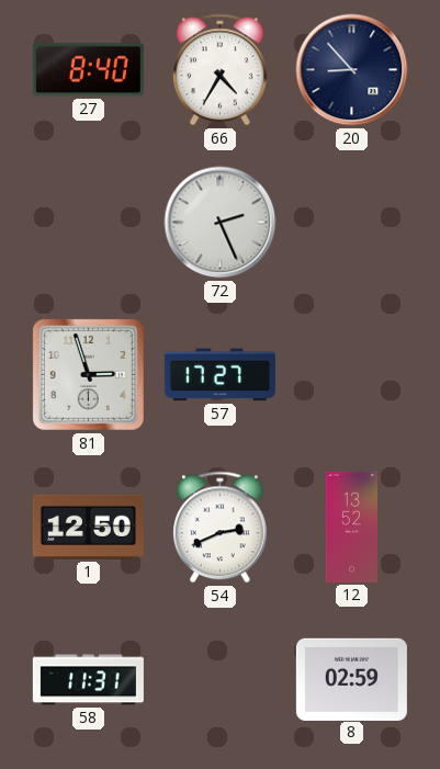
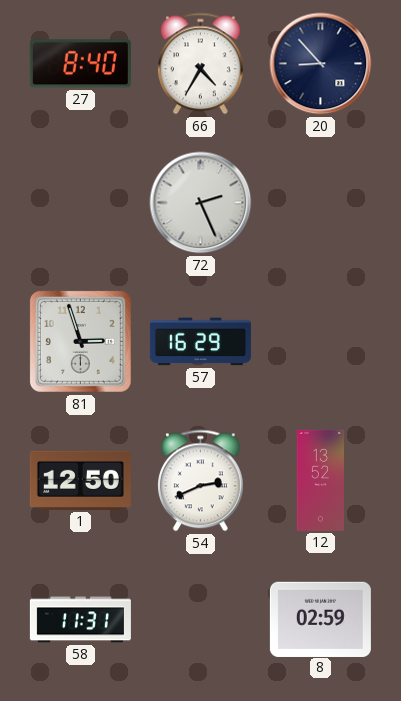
57: 17:27 -> 16:29
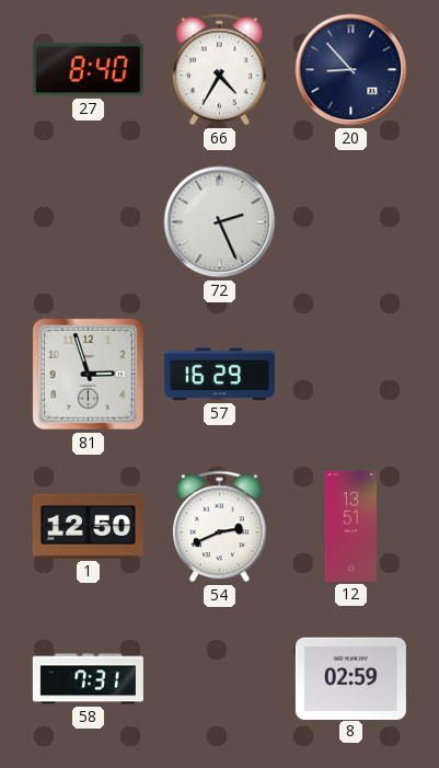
12: 13:52 -> 13:51
58: 11:31 -> 7:31
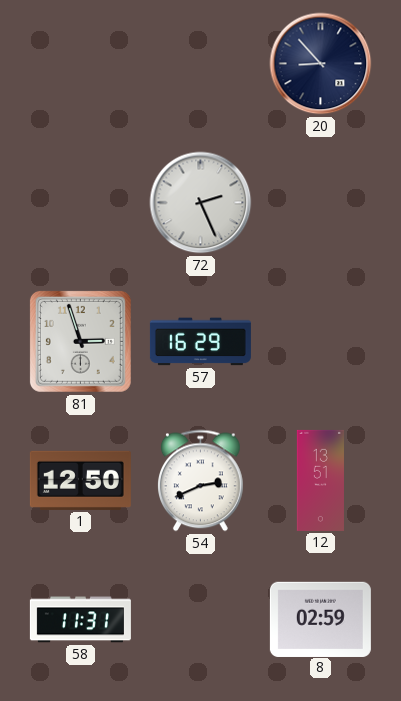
27: 8:40 -> none
66: 4:35 -> none
58: 7:31 -> 11:31
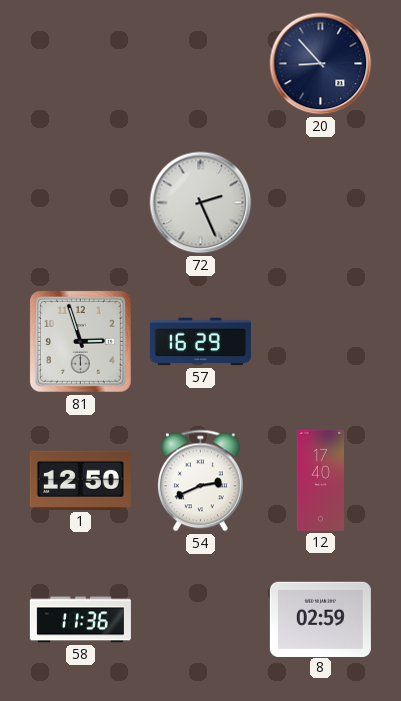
12: 13:51 -> 17:40
58: 11:31 -> 11:36
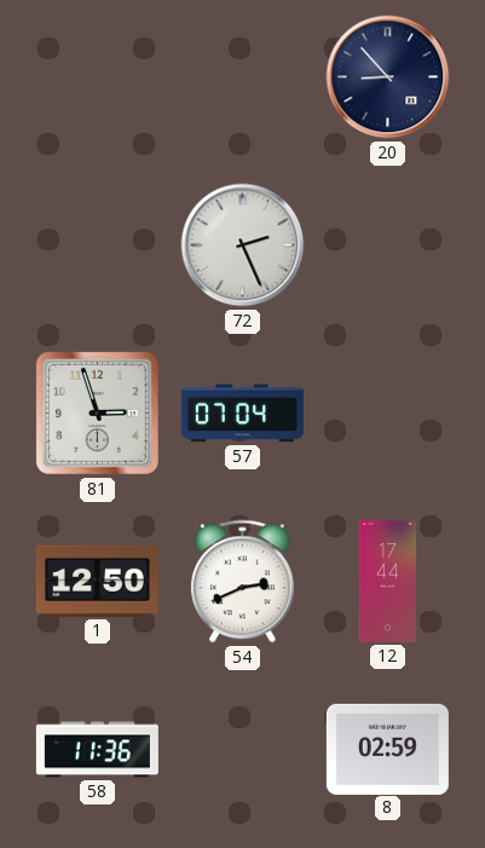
57: 16:29 -> 07:04
12: 17:40 -> 17:44
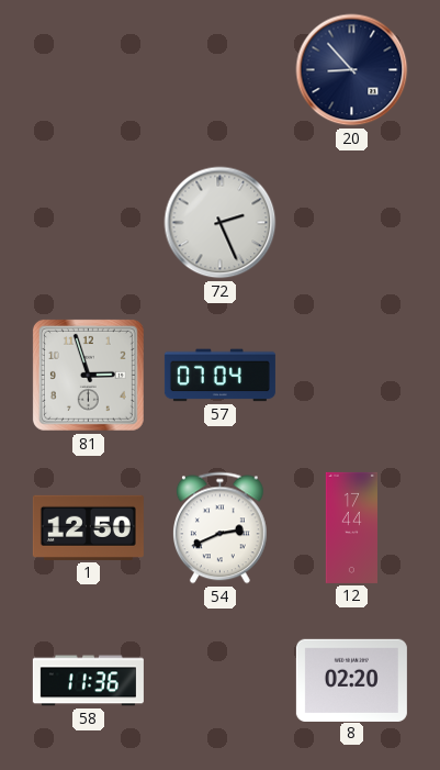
8: 02:59 -> 02:20
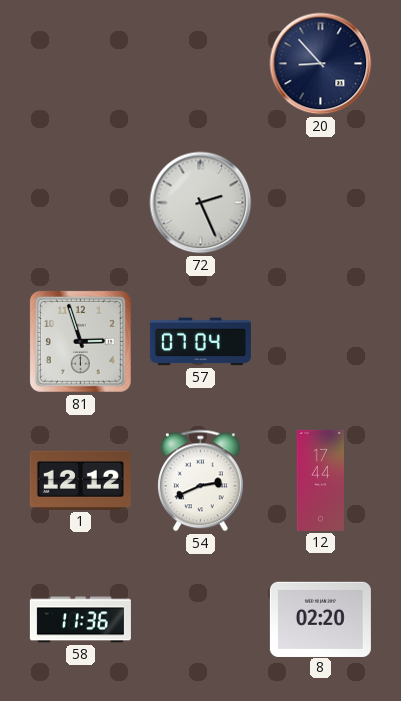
1: 12:50 -> 12:12
